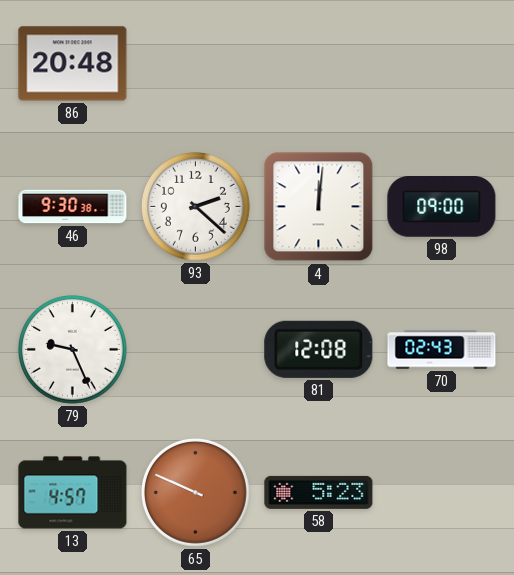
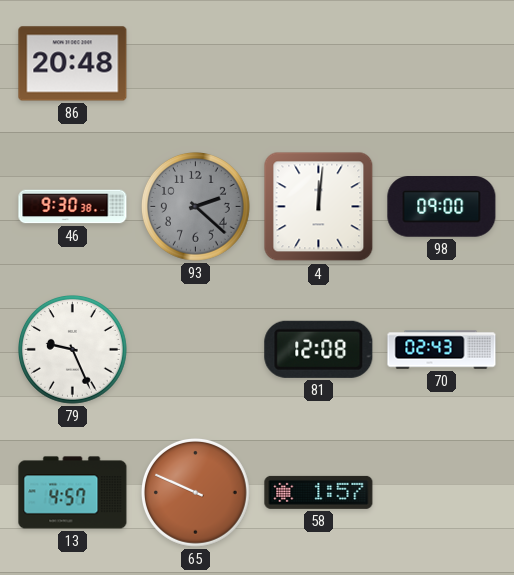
93 dial: white -> grey
58: 5:23 -> 1:57
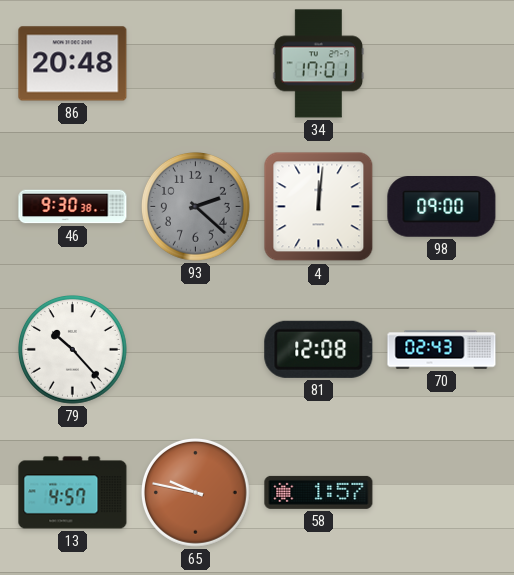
34: none -> 17:01
79: 9:26 -> 10:23
65: 9:49 -> 9:47
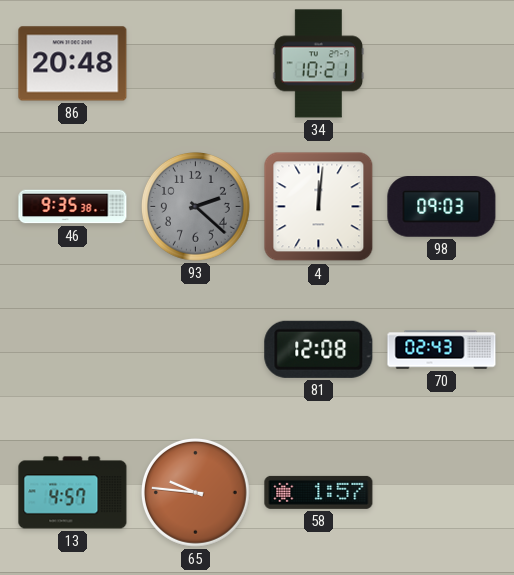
34: 17:01 -> 10:21
46: 9:30 -> 9:35
98: 09:00 -> 09:03
79: 10:23 -> none
65: 9:47 -> 9:46
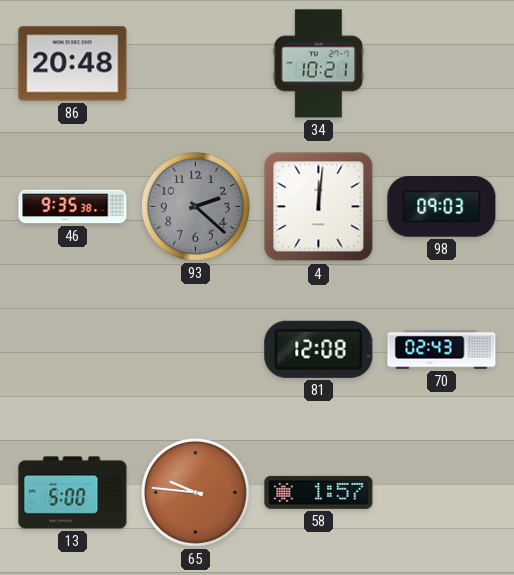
13: 4:57 -> 5:00
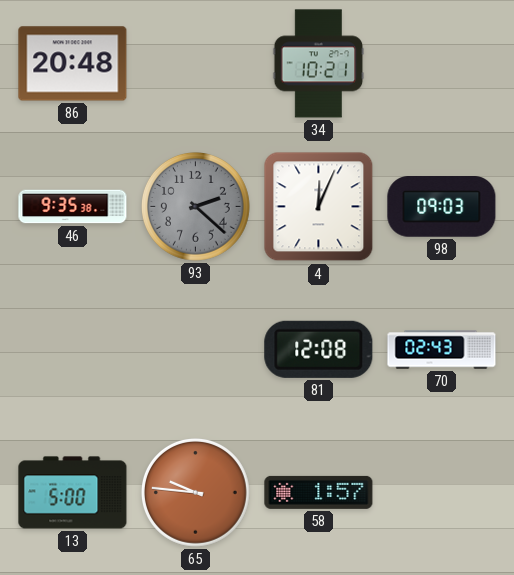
4: 12:01 -> 12:04
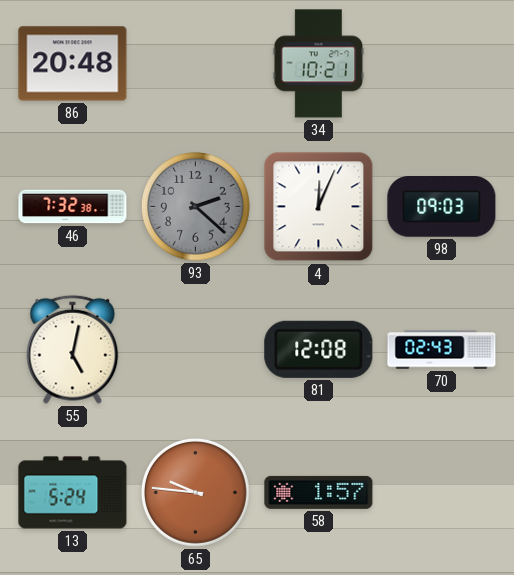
46: 9:35 -> 7:32
55: none -> 5:02
13: 5:00 -> 5:24
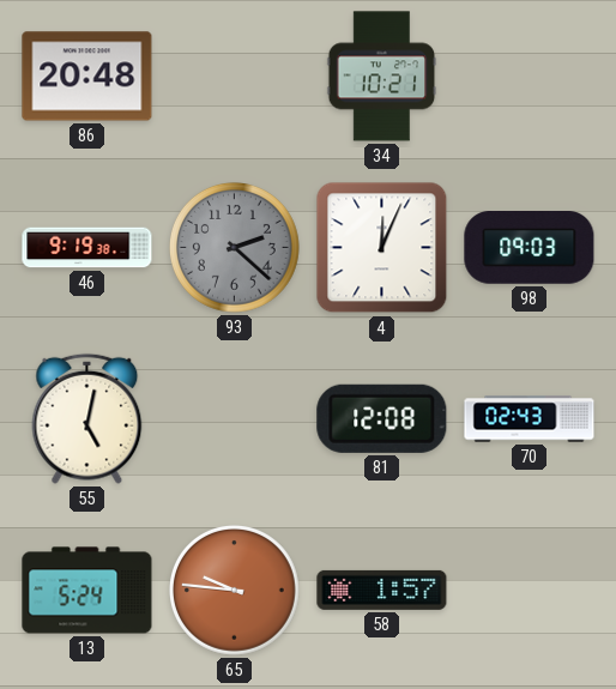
46: 7:32 -> 9:19
